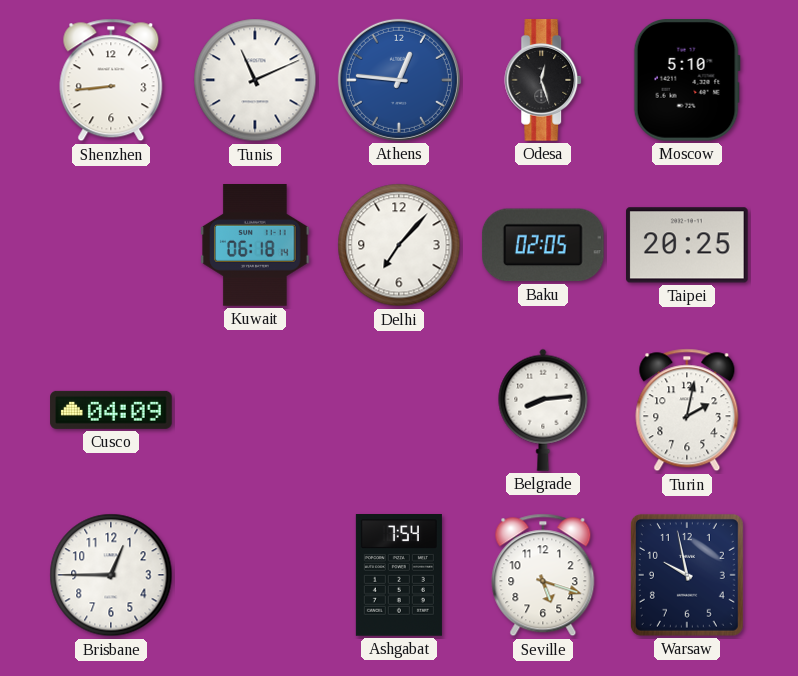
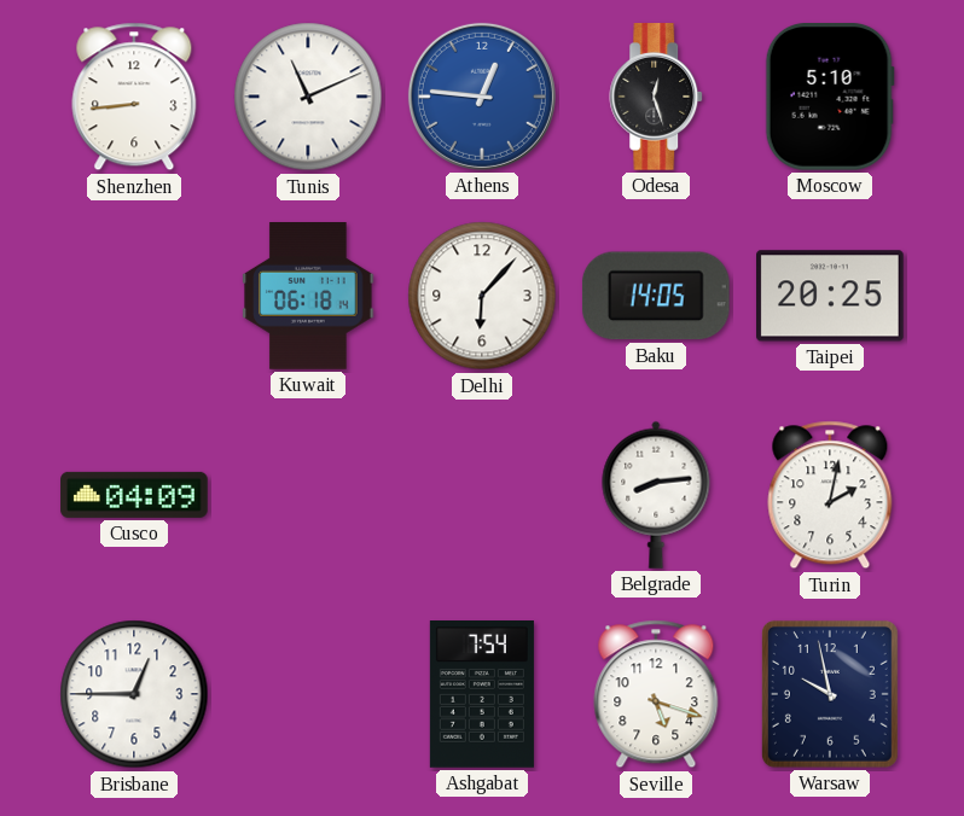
Delhi: 7:07 -> 6:07
Baku: 02:05 -> 14:05
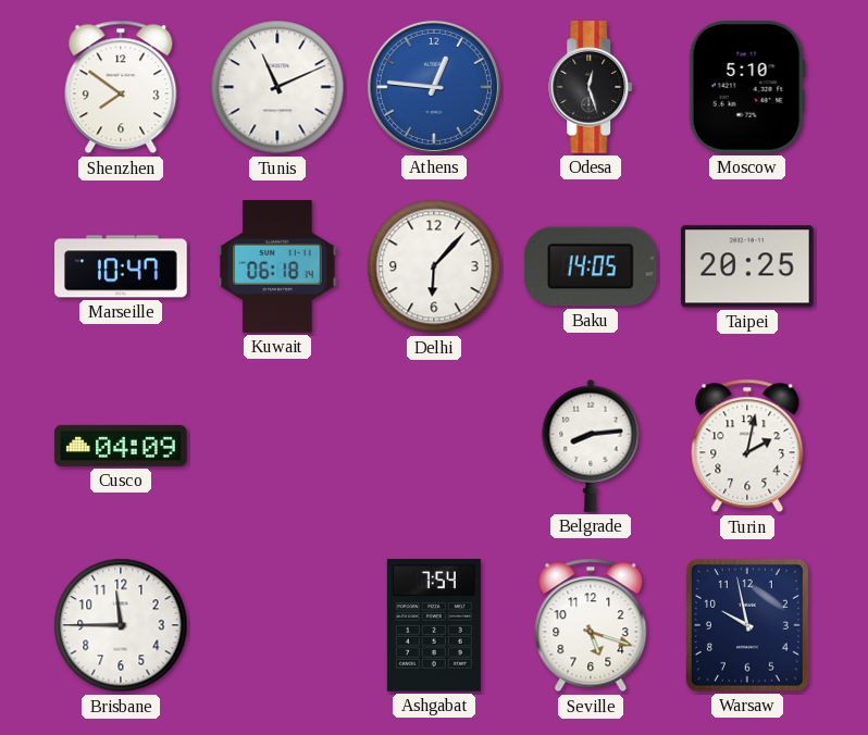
Shenzhen: 8:44 -> 7:51
Marseille: none -> 10:47
Brisbane: 12:45 -> 11:45
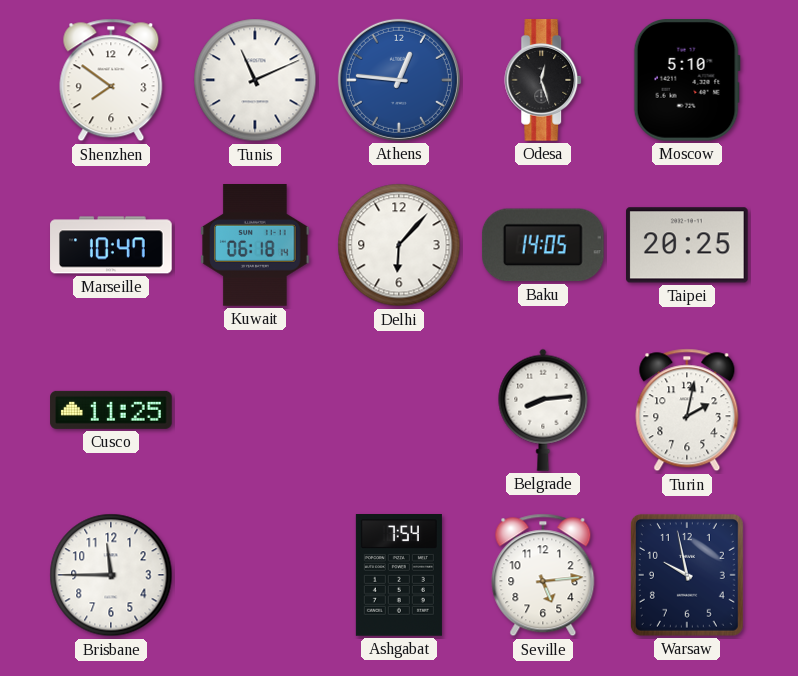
Cusco: 04:09 -> 11:25
Seville: 5:18 -> 5:14
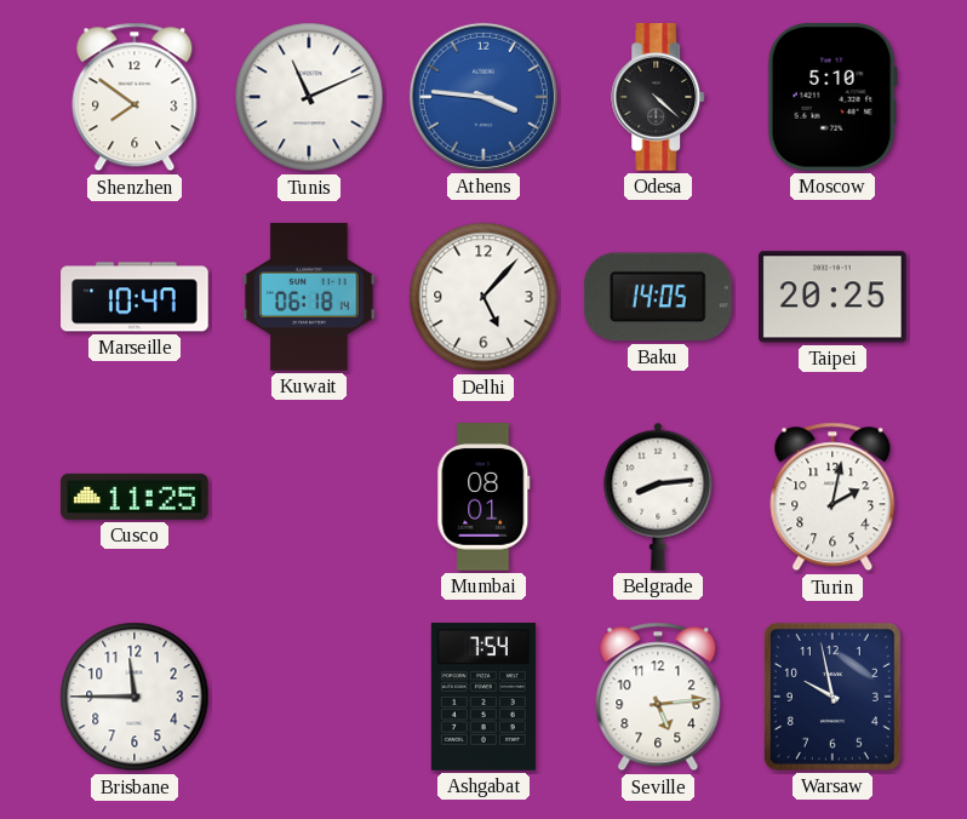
Athens: 12:46 -> 3:46
Odesa: 12:27 -> 4:22
Delhi: 6:07 -> 5:07
Mumbai: none -> 08:01
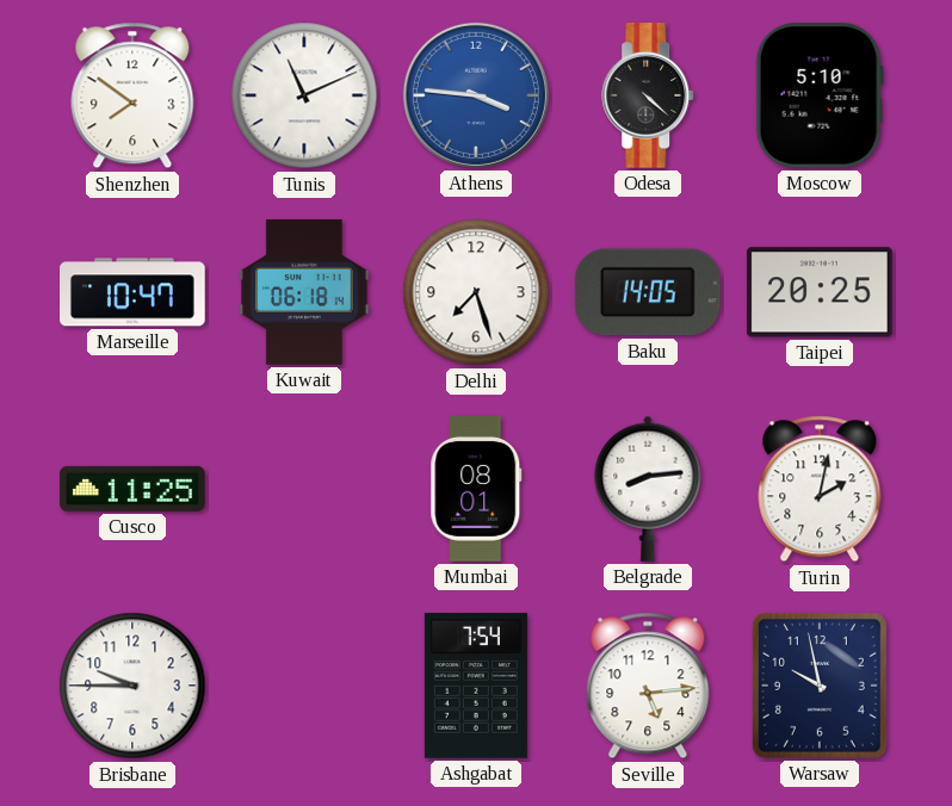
Delhi: 5:07 -> 7:27
Brisbane: 11:45 -> 9:45
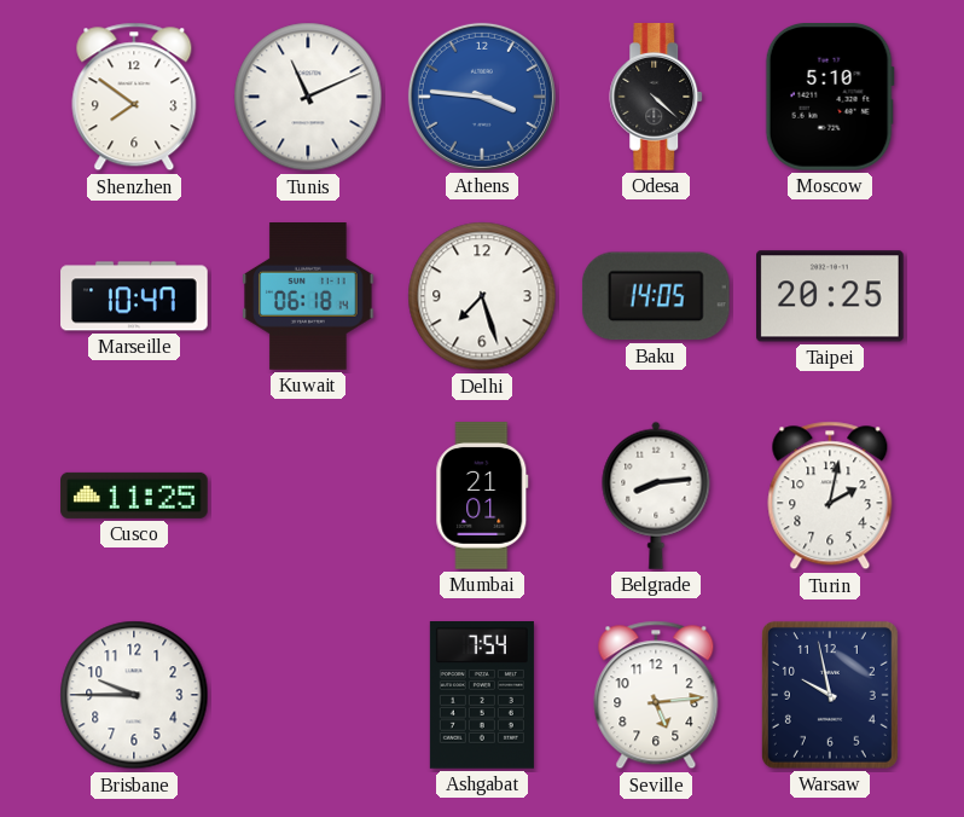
Mumbai: 08:01 -> 21:01
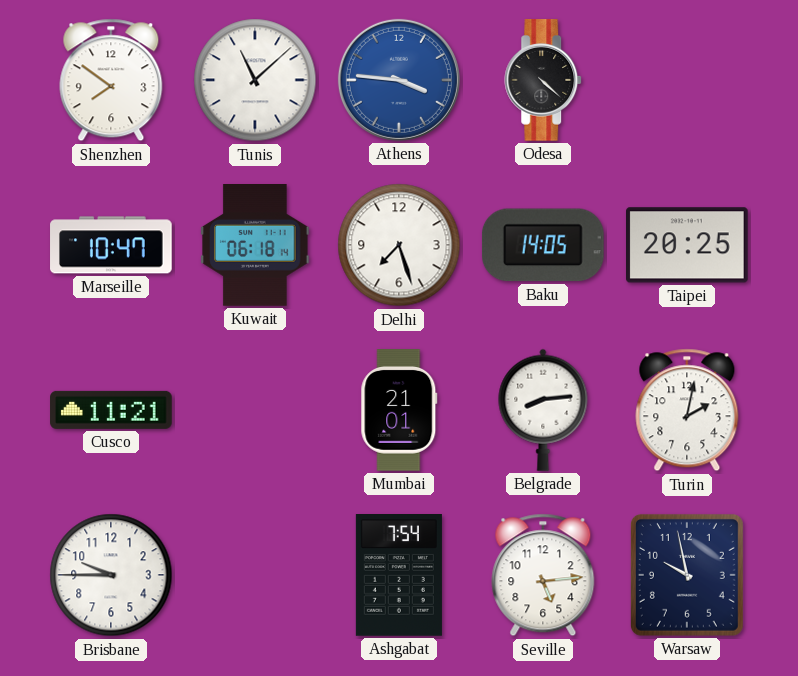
Tunis: 11:11 -> 11:08
Moscow: 5:10 -> none
Cusco: 11:25 -> 11:21
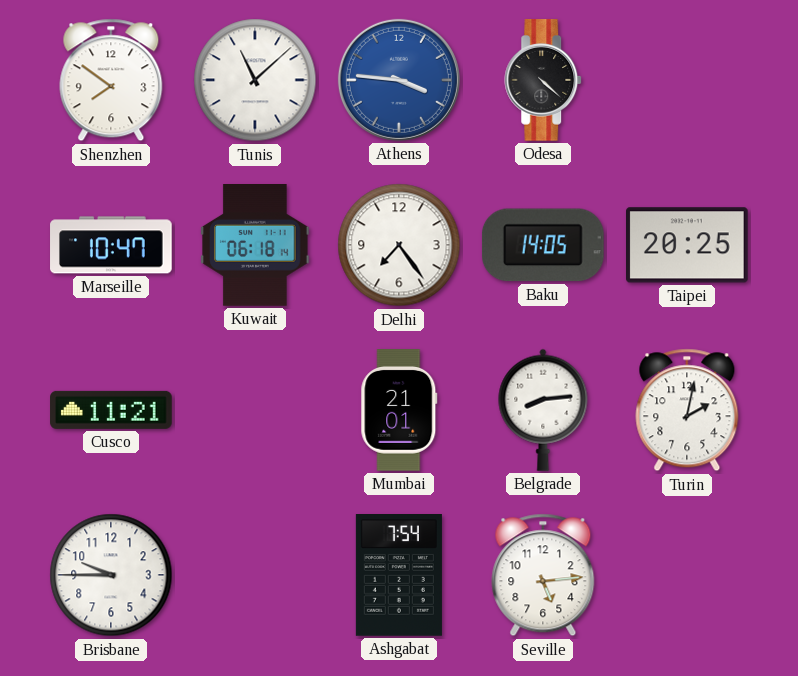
Delhi: 7:27 -> 7:24
Warsaw: 9:58 -> none
